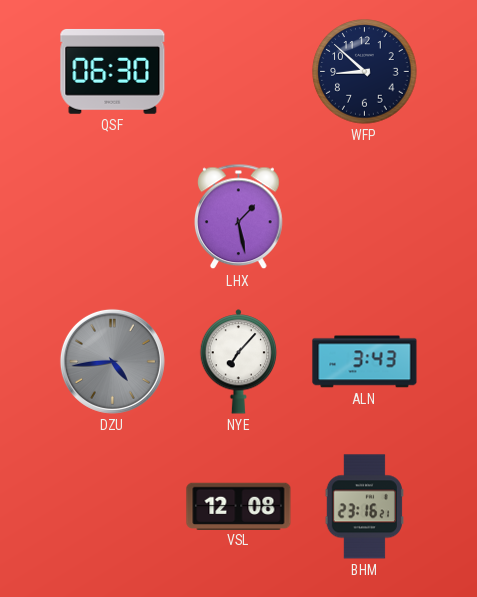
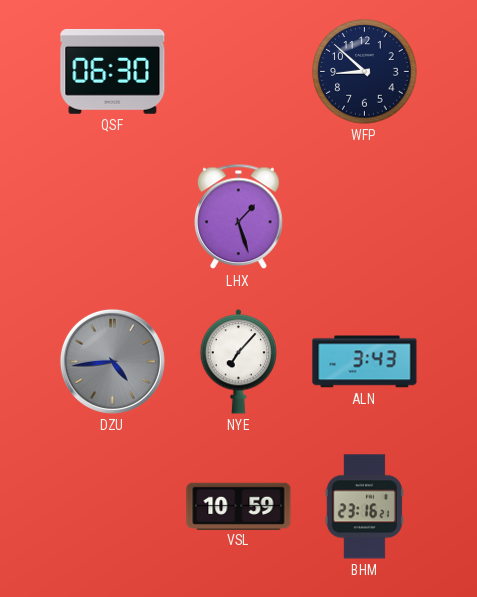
LHX: 1:28 -> 1:27
VSL: 12:08 -> 10:59
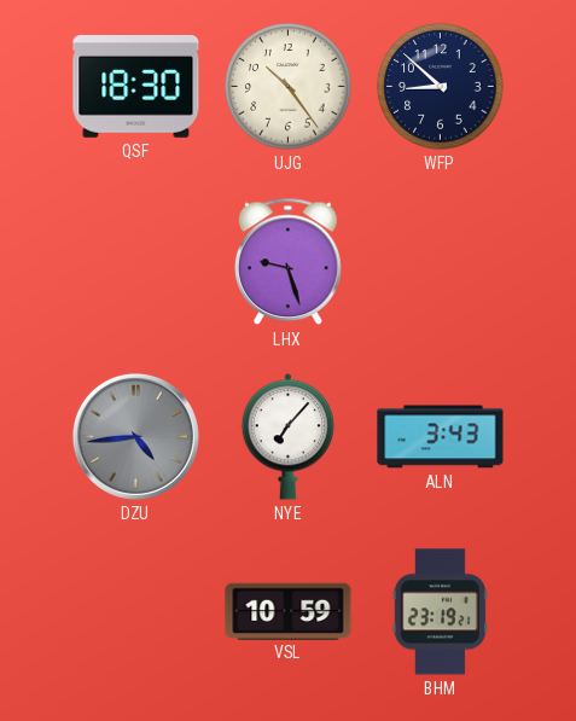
QSF: 06:30 -> 18:30
UJG: none -> 10:24
LHX: 1:27 -> 9:27
BHM: 23:16 -> 23:19
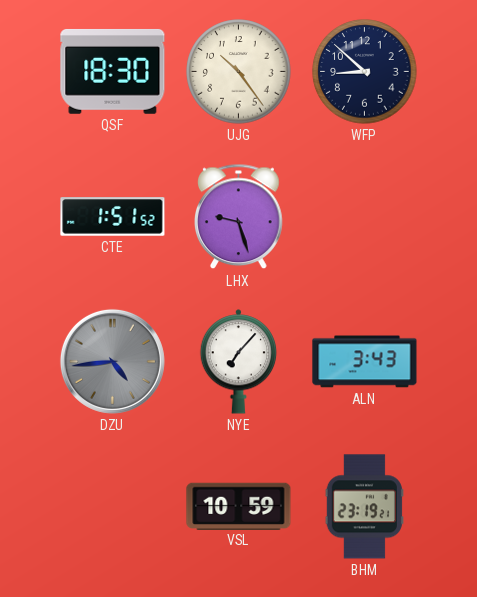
CTE: none -> 1:51
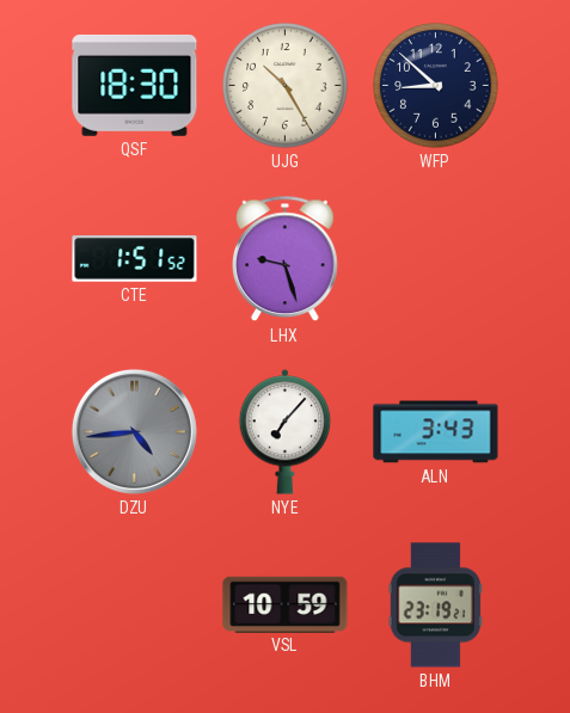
UJG: 10:24 -> 10:25
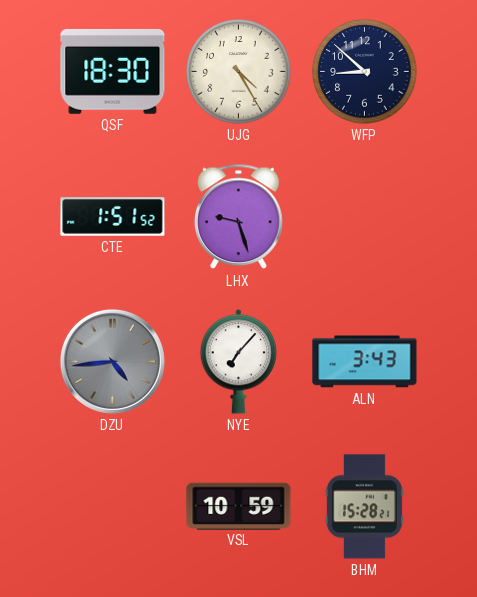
UJG: 10:25 -> 4:25
BHM: 23:19 -> 15:28
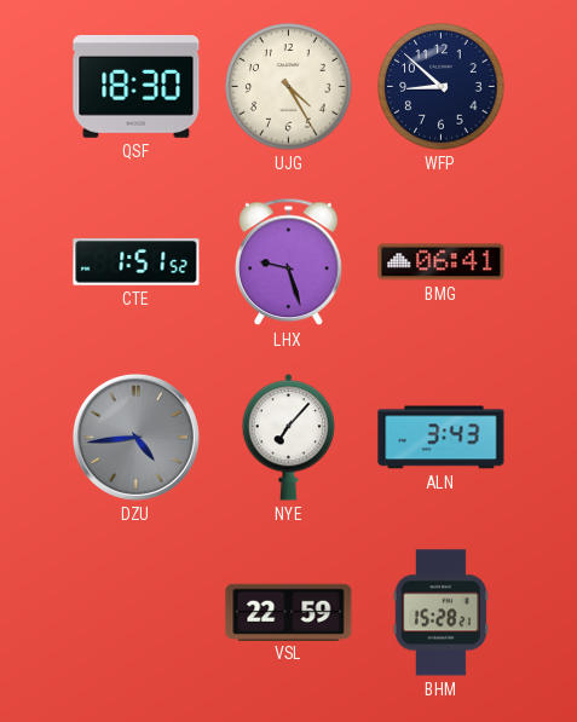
BMG: none -> 06:41
VSL: 10:59 -> 22:59
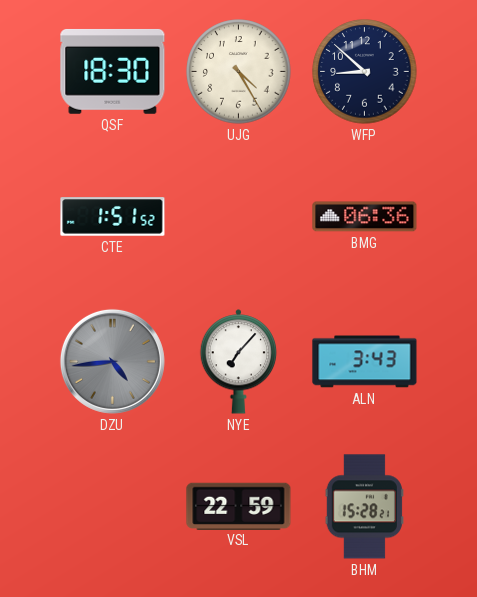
LHX: 9:27 -> none
BMG: 06:41 -> 06:36
